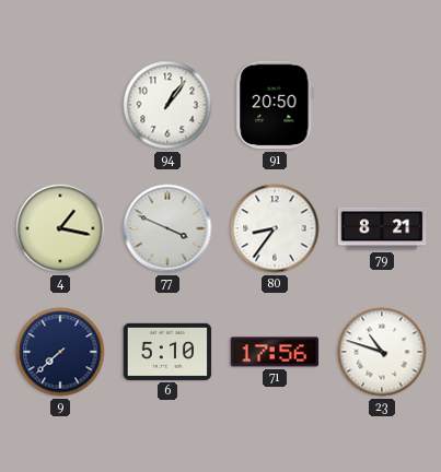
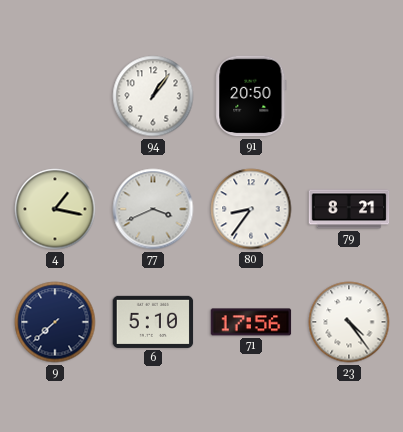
77: 3:49 -> 3:41
23: 10:48 -> 4:24
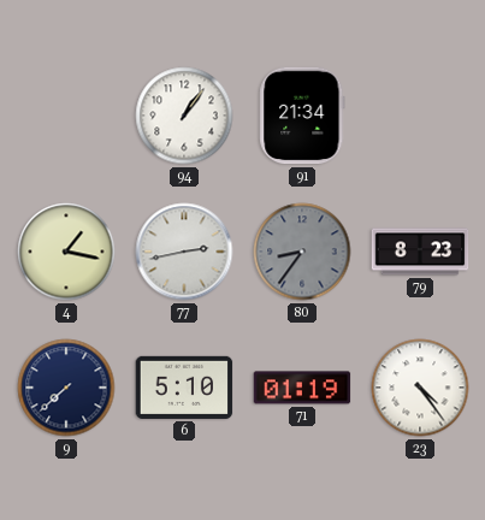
91: 20:50 -> 21:34
77: 3:41 -> 2:43
80 dial: white -> grey
79: 8:21 -> 8:23
71: 17:56 -> 01:19
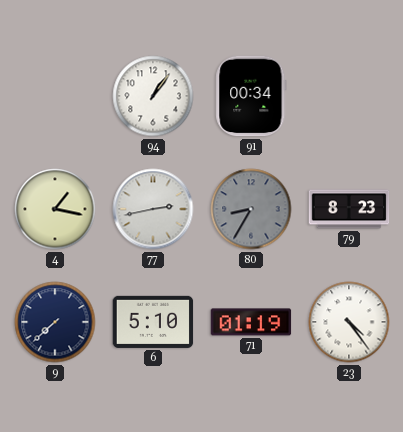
91: 21:34 -> 00:34
80: 8:36 -> 8:35
